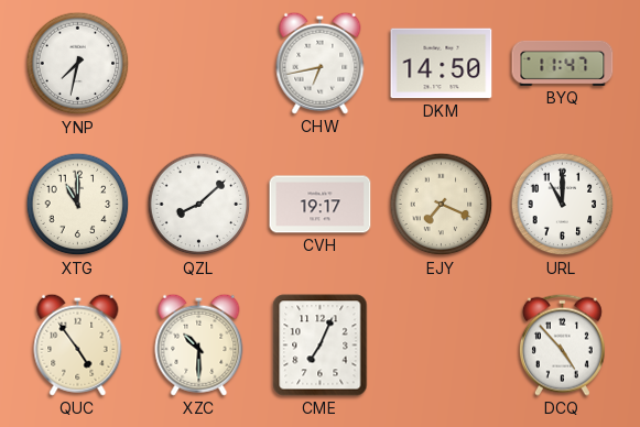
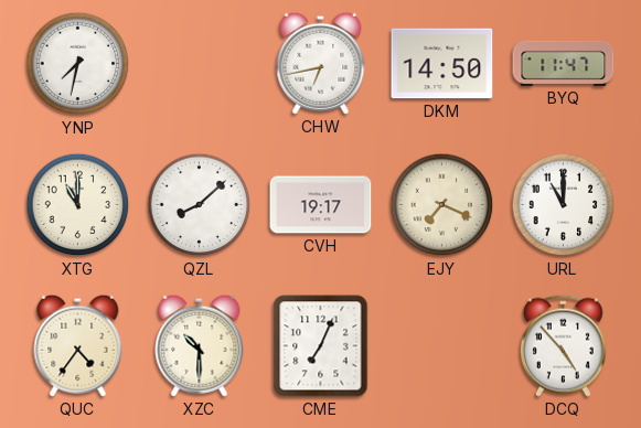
QUC: 4:54 -> 4:36
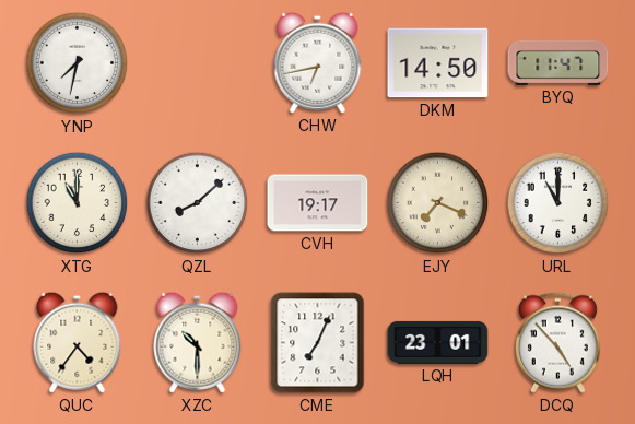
LQH: none -> 23:01
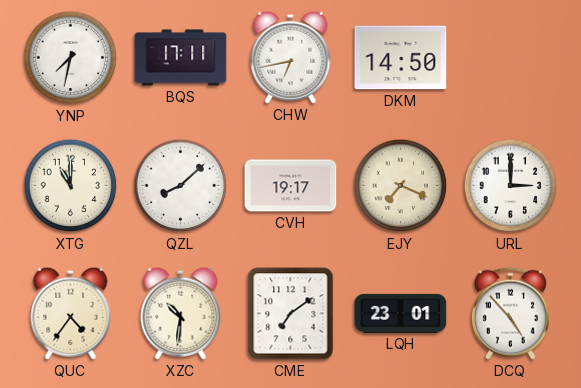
BQS: none -> 17:11
BYQ: 11:47 -> none
URL: 11:00 -> 3:00
XZC: 10:30 -> 10:31
CME: 7:04 -> 7:09
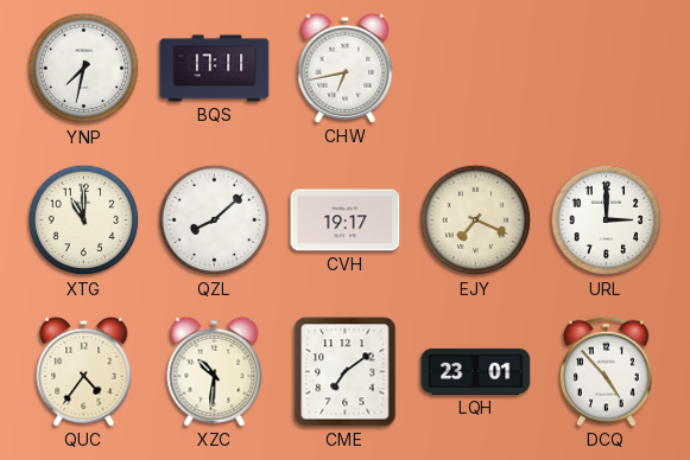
DKM: 14:50 -> none
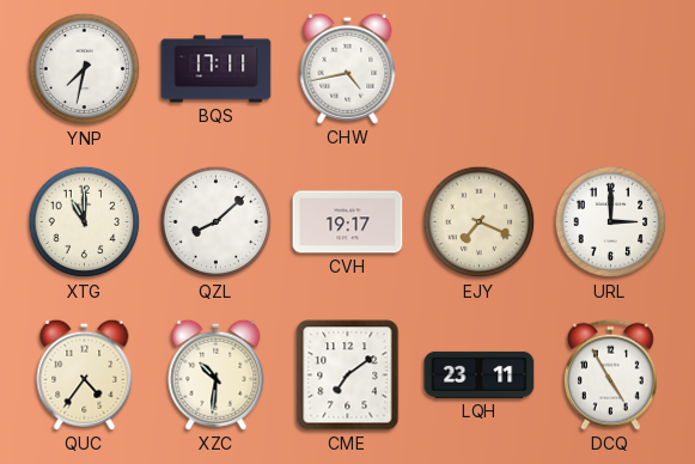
CHW: 6:43 -> 4:43
LQH: 23:01 -> 23:11
DCQ: 4:53 -> 4:55
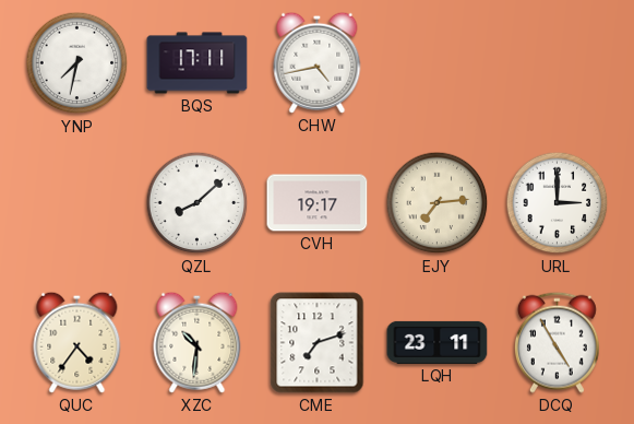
XTG: 11:00 -> none
EJY: 7:19 -> 7:14
CME: 7:09 -> 7:12
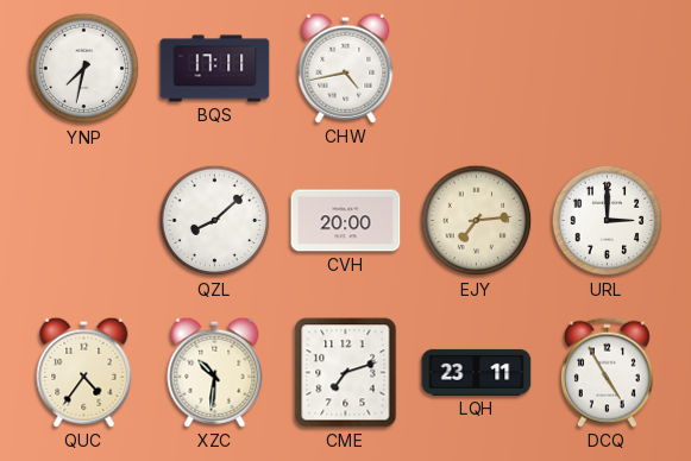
CVH: 19:17 -> 20:00
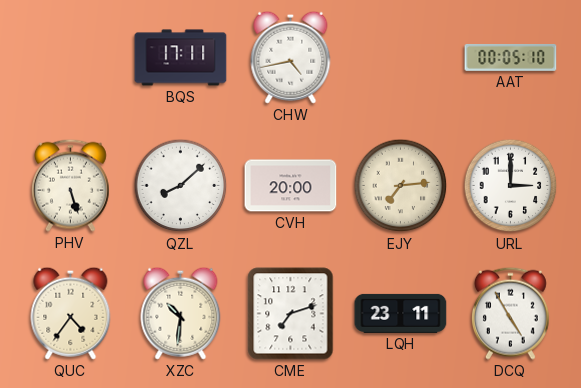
YNP: 7:32 -> none
AAT: none -> 00:05
PHV: none -> 5:27
